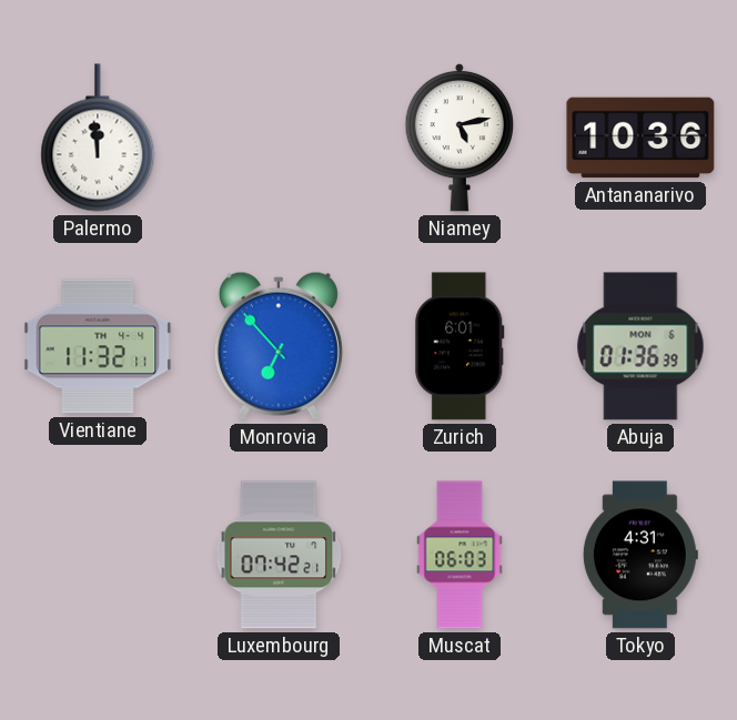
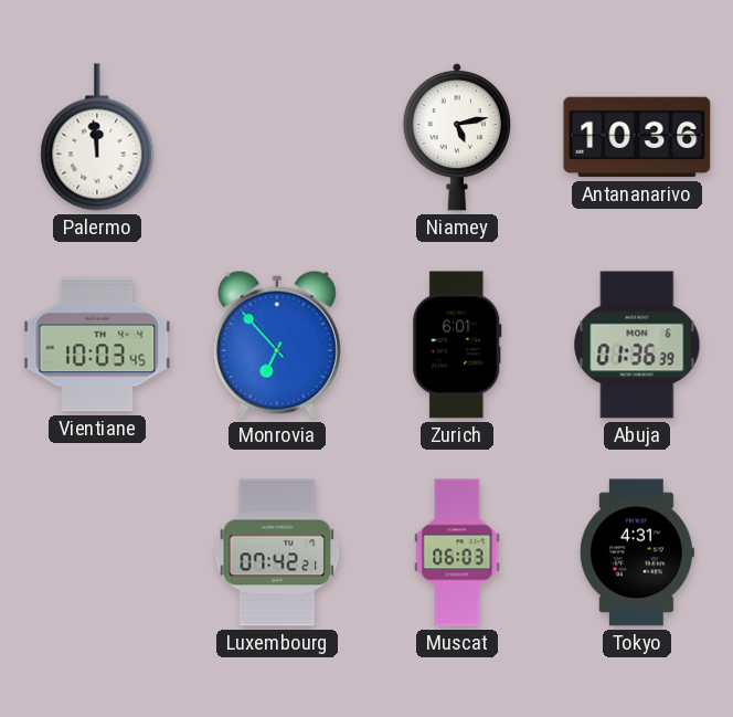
Vientiane: 11:32 -> 10:03
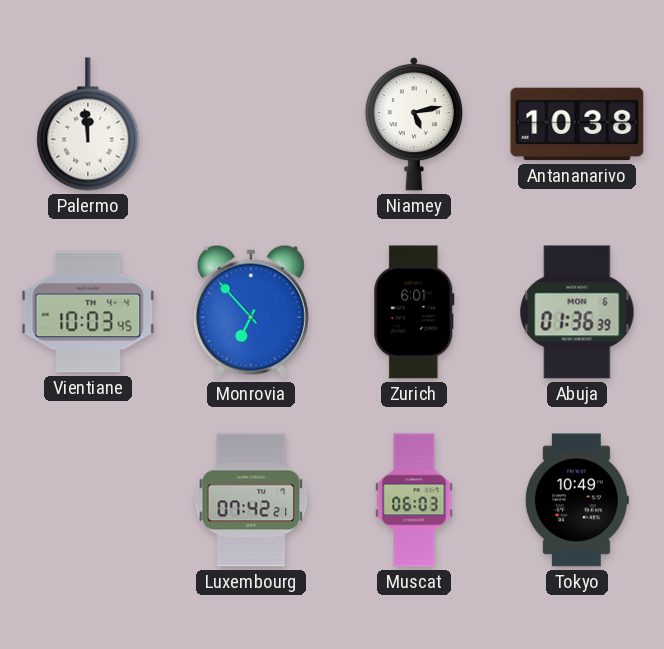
Antananarivo: 10:36 -> 10:38
Tokyo: 4:31 -> 10:49
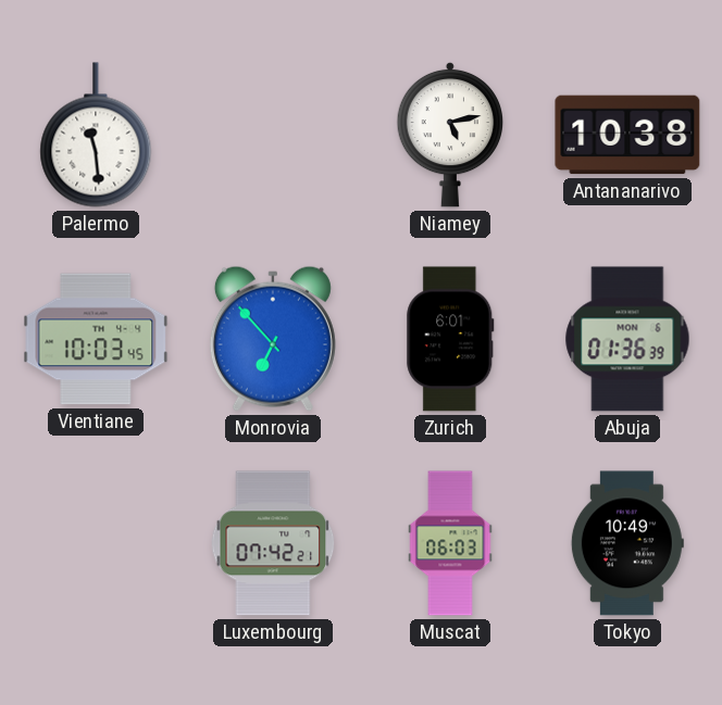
Palermo: 11:59 -> 11:29
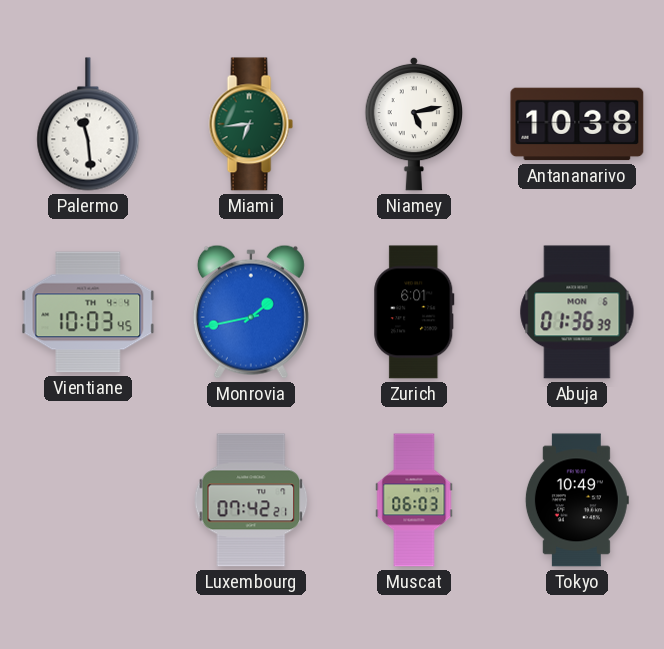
Miami: none -> 6:44
Monrovia: 6:53 -> 1:43
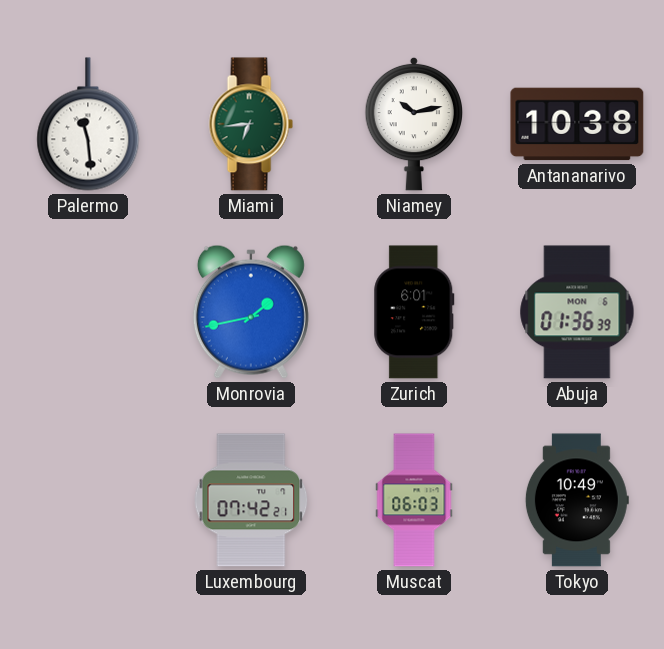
Niamey: 5:13 -> 10:13
Vientiane: 10:03 -> none
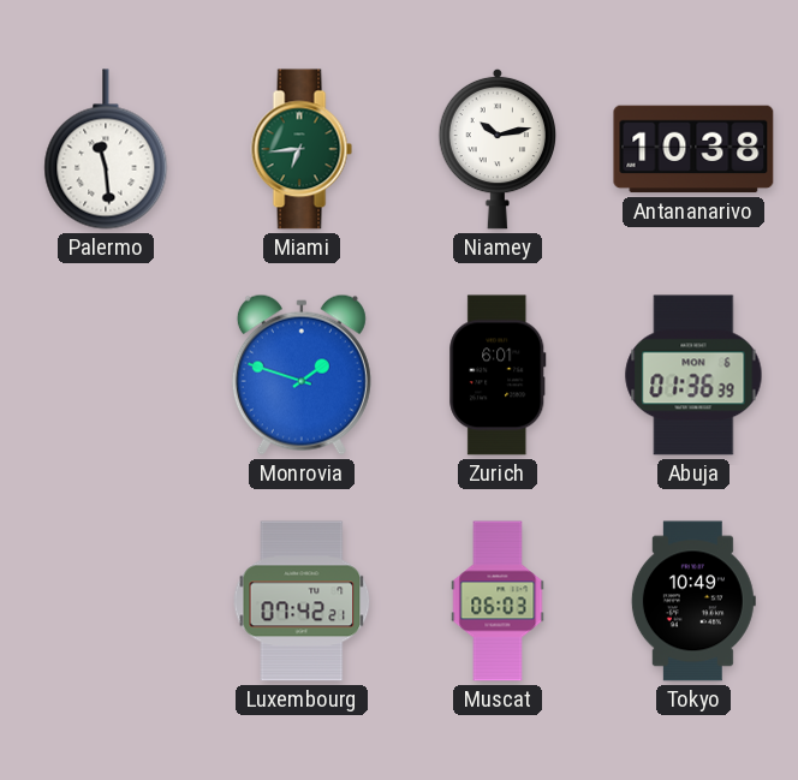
Monrovia: 1:43 -> 1:48
